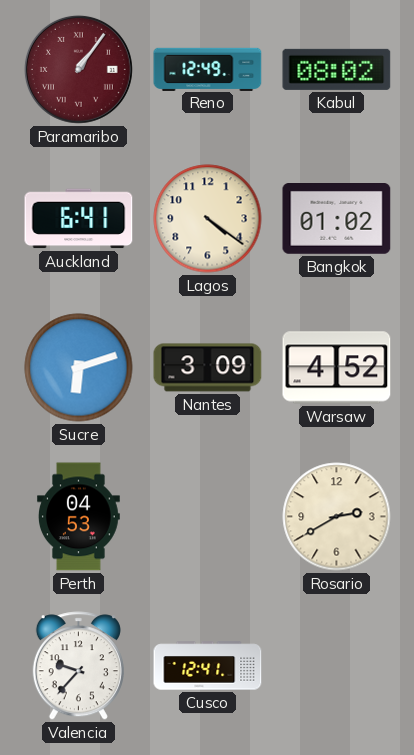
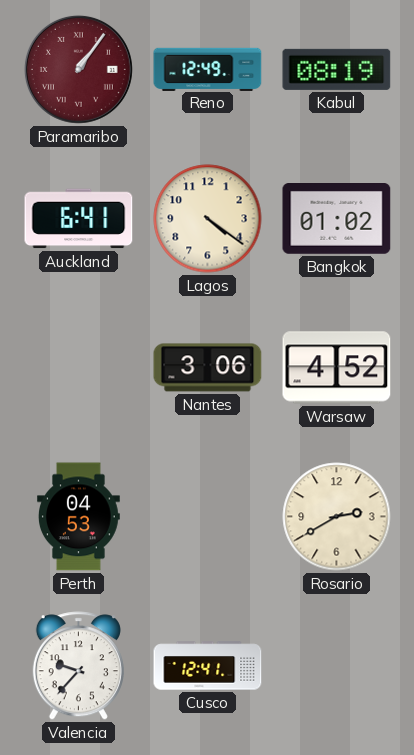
Kabul: 08:02 -> 08:19
Sucre: 6:12 -> none
Nantes: 3:09 -> 3:06
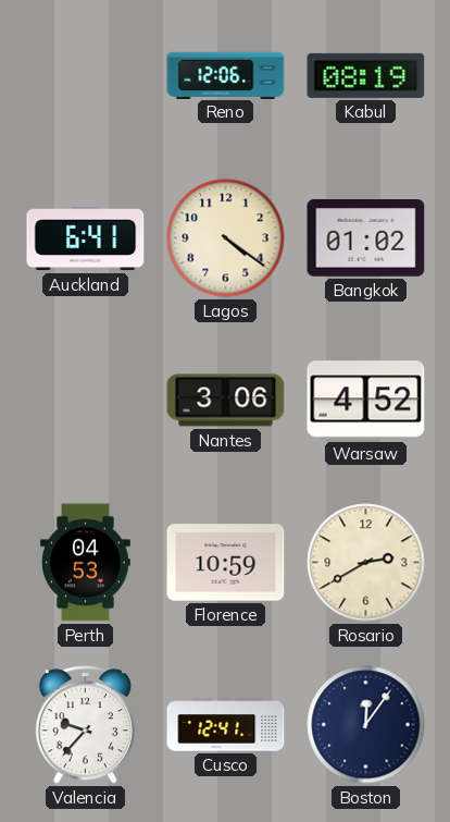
Paramaribo: 1:06 -> none
Reno: 12:49 -> 12:06
Florence: none -> 10:59
Boston: none -> 12:06
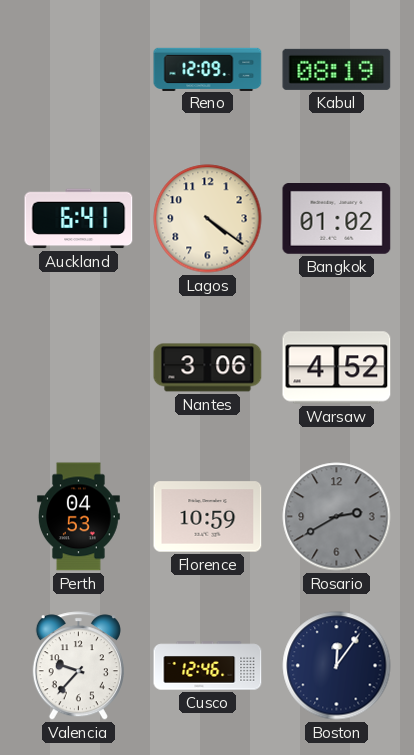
Reno: 12:06 -> 12:09
Rosario dial: cream -> grey
Cusco: 12:41 -> 12:46
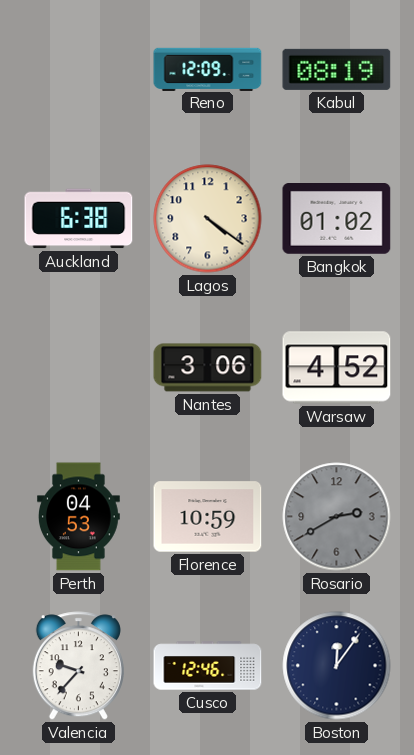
Auckland: 6:41 -> 6:38
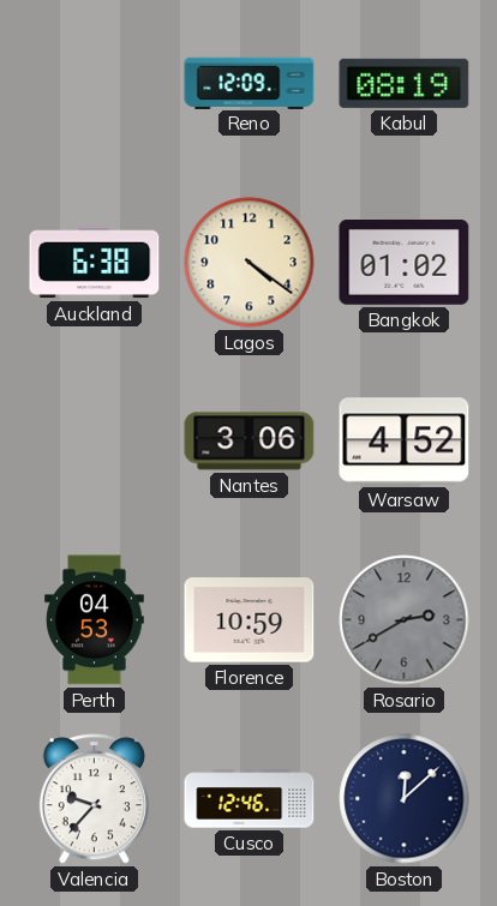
Boston: 12:06 -> 12:08
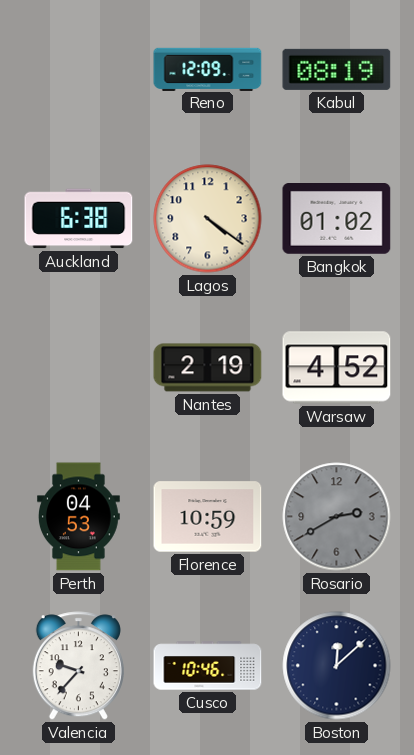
Nantes: 3:06 -> 2:19
Cusco: 12:46 -> 10:46
